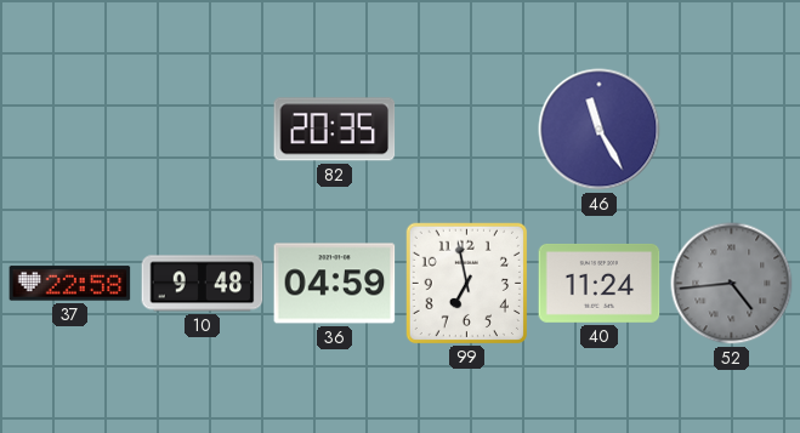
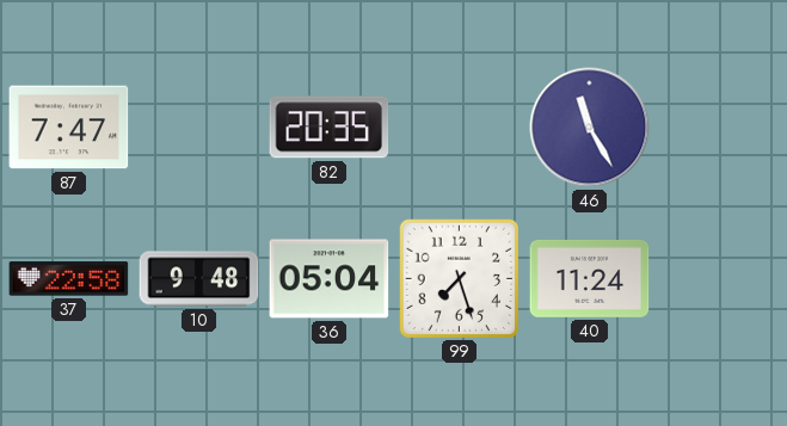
87: none -> 7:47
36: 04:59 -> 05:04
99: 6:58 -> 7:27
52: 4:44 -> none
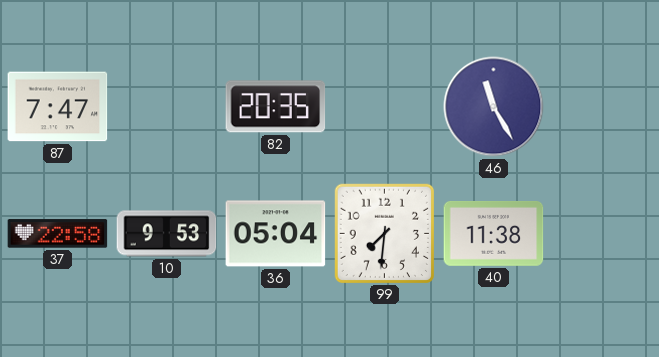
10: 9:48 -> 9:53
99: 7:27 -> 7:31
40: 11:24 -> 11:38
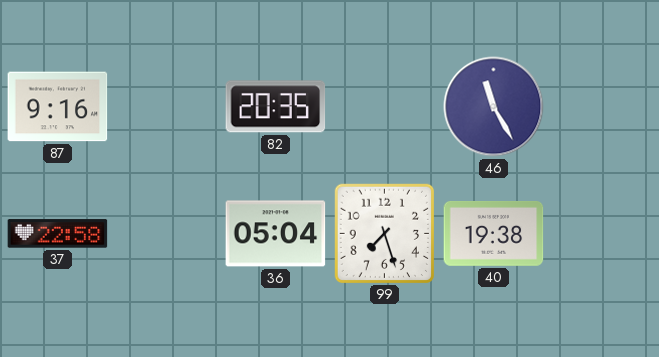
87: 7:47 -> 9:16
10: 9:53 -> none
99: 7:31 -> 7:27
40: 11:38 -> 19:38
